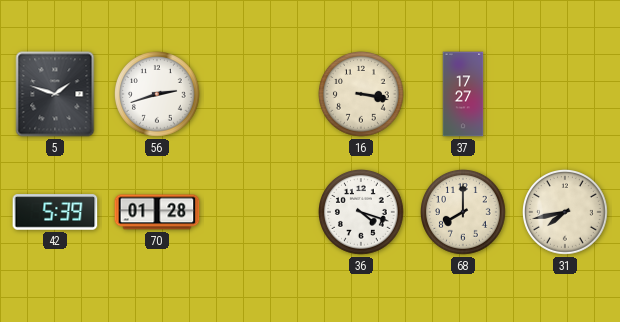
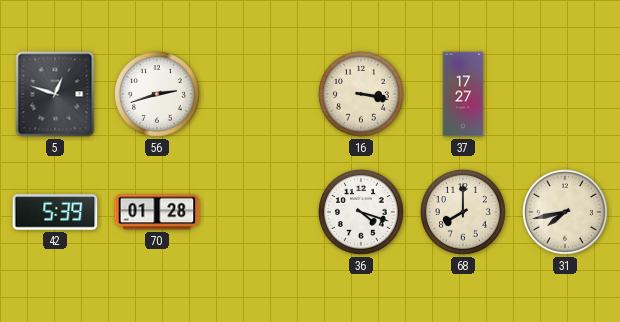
5: 1:48 -> 12:48
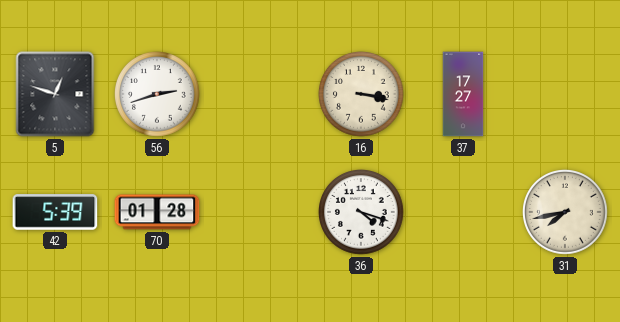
68: 8:00 -> none
